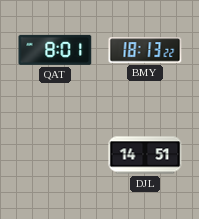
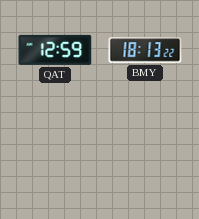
QAT: 8:01 -> 12:59
DJL: 14:51 -> none
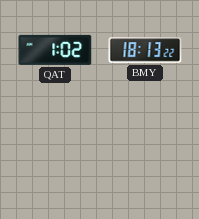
QAT: 12:59 -> 1:02
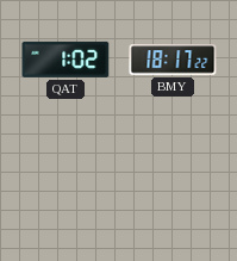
BMY: 18:13 -> 18:17
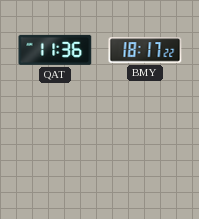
QAT: 1:02 -> 11:36
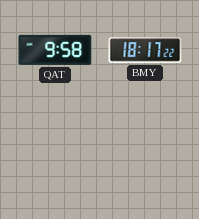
QAT: 11:36 -> 9:58
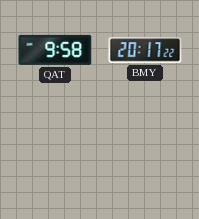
BMY: 18:17 -> 20:17
